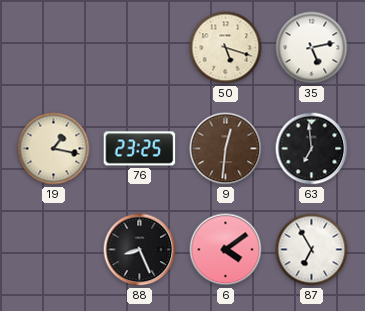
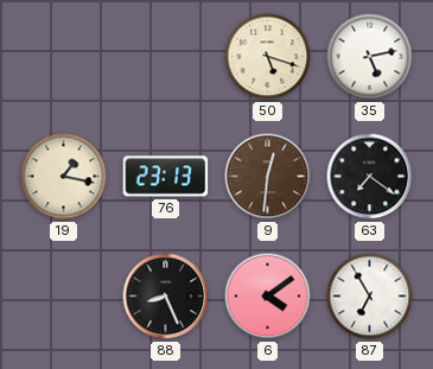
76: 23:25 -> 23:13
63: 6:59 -> 7:21
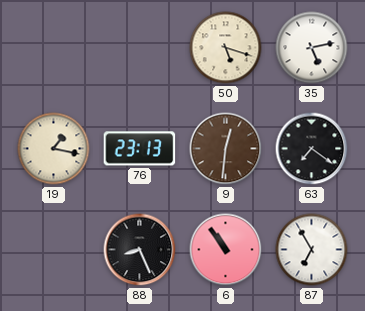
6: 4:09 -> 10:54
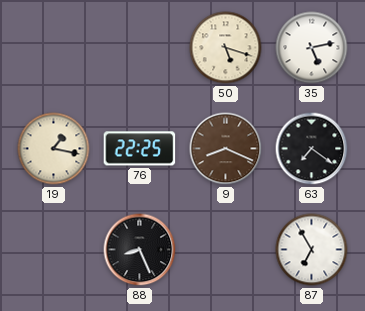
76: 23:13 -> 22:25
9: 12:31 -> 8:19
6: 10:54 -> none
